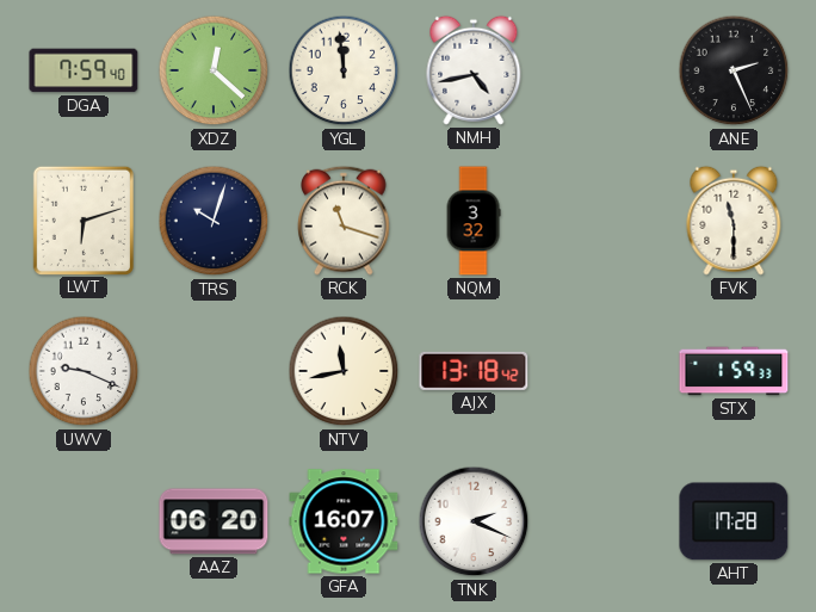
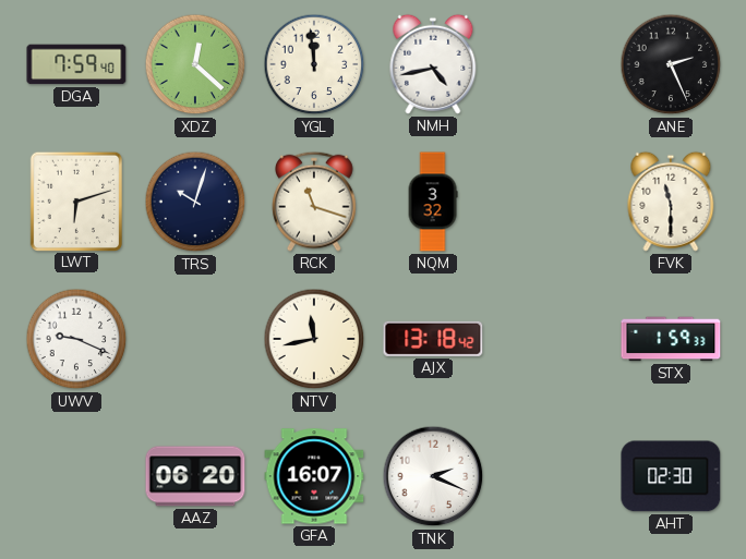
AHT: 17:28 -> 02:30
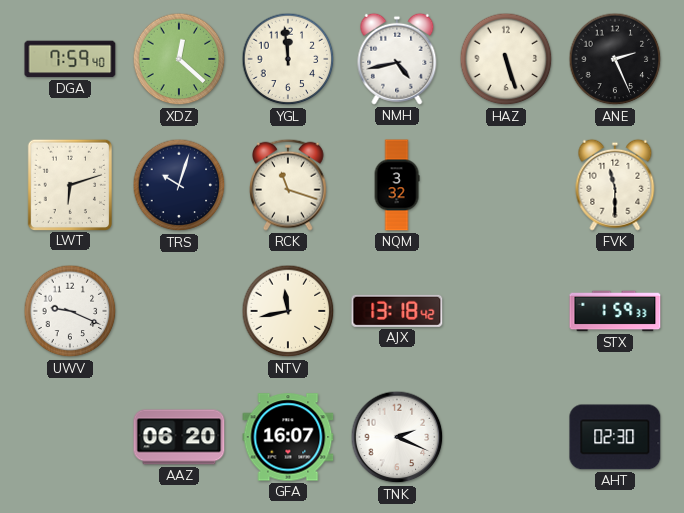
HAZ: none -> 5:27
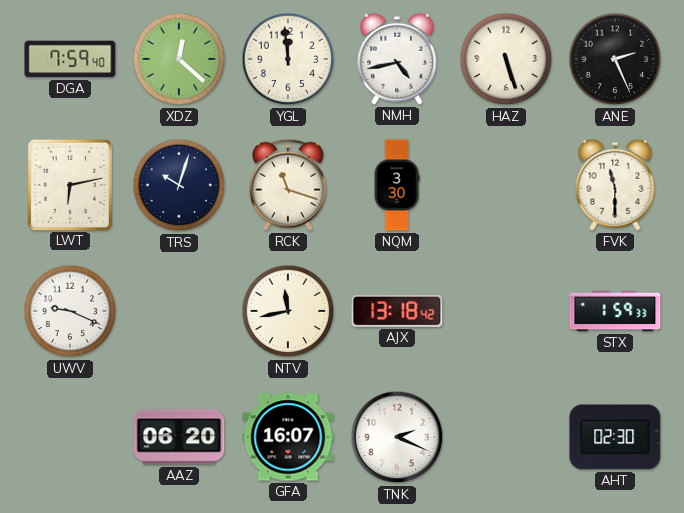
LWT: 6:12 -> 6:13
NQM: 3:32 -> 3:30
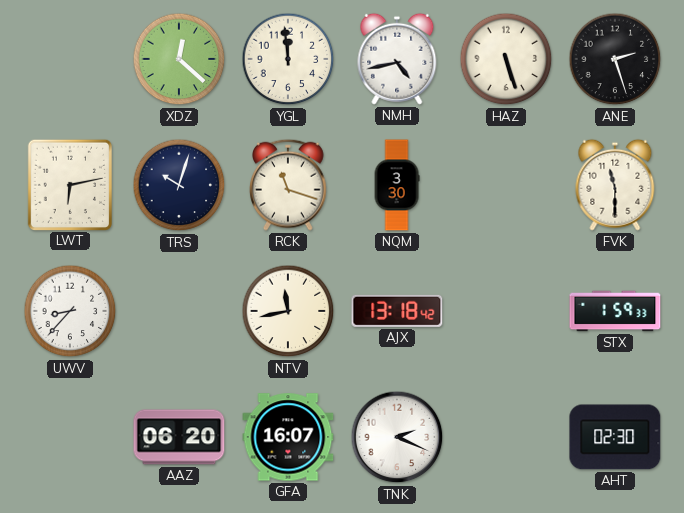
DGA: 7:59 -> none
ANE: 2:26 -> 2:27
UWV: 9:19 -> 8:37
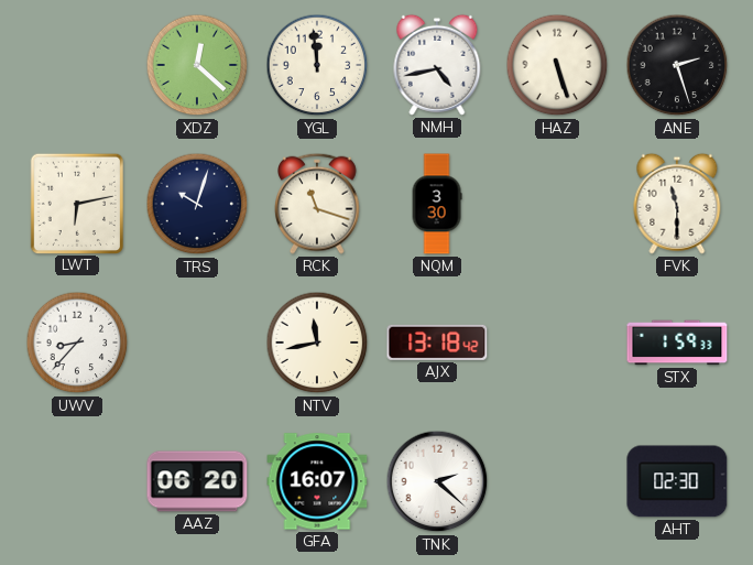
TNK: 2:19 -> 2:22
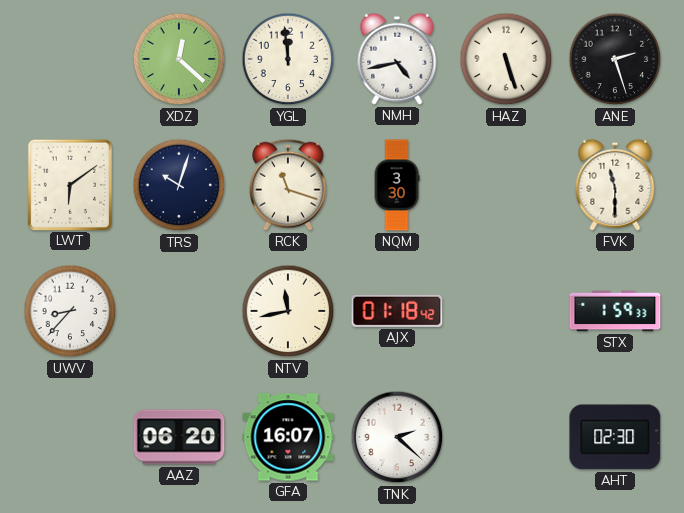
LWT: 6:13 -> 6:09
AJX: 13:18 -> 01:18
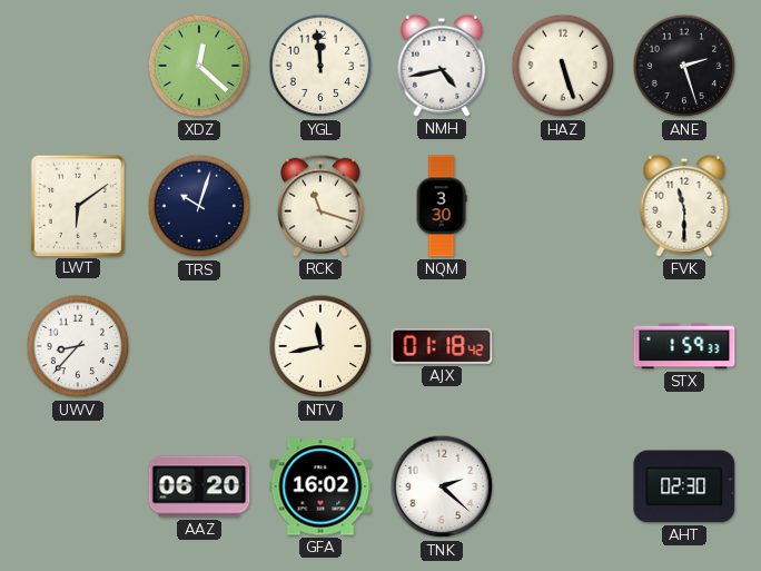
GFA: 16:07 -> 16:02
